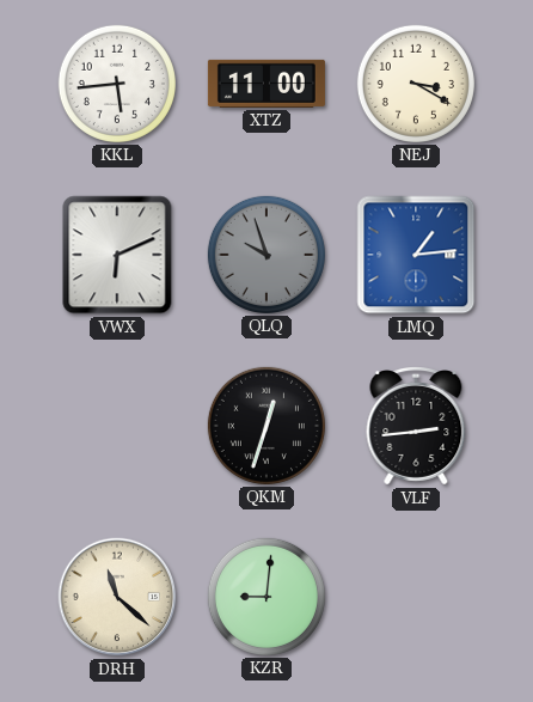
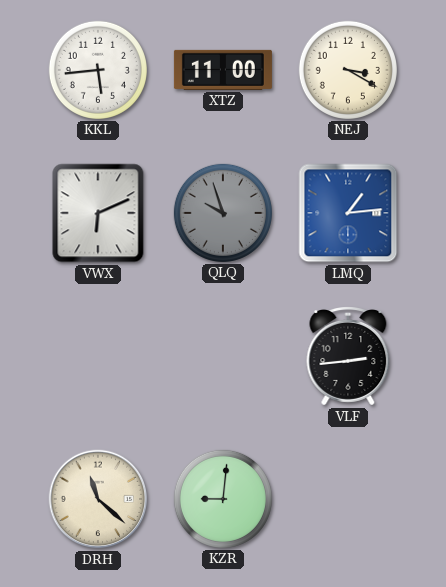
QKM: 12:33 -> none
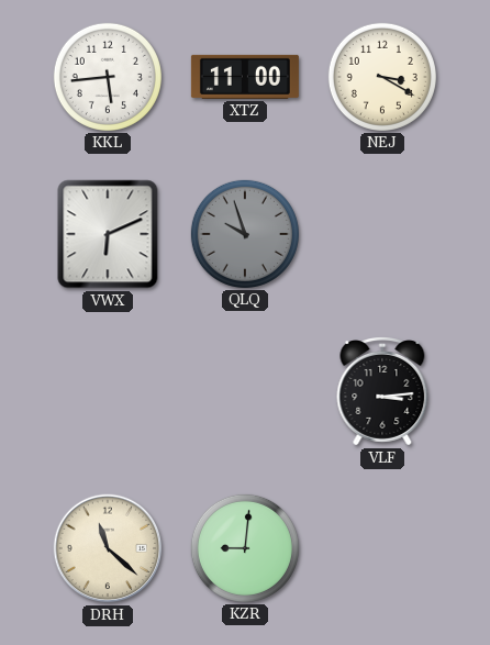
LMQ: 1:14 -> none
VLF: 2:44 -> 3:14
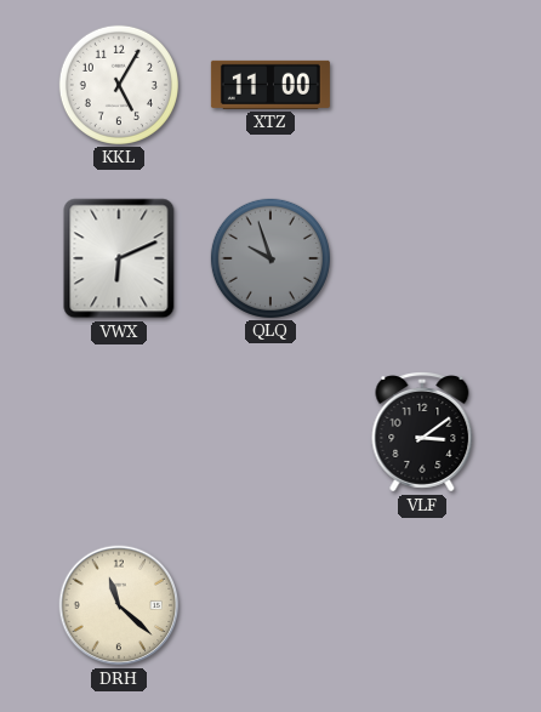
KKL: 5:44 -> 5:05
NEJ: 3:20 -> none
VLF: 3:14 -> 3:09
KZR: 9:01 -> none
